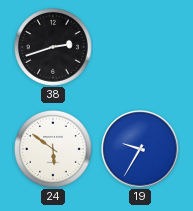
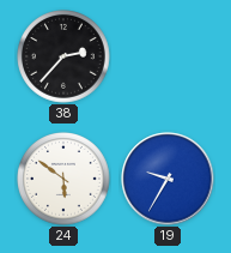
38: 2:42 -> 2:37
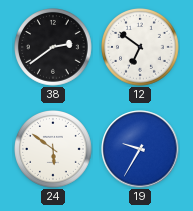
38: 2:37 -> 2:39
12: none -> 6:51
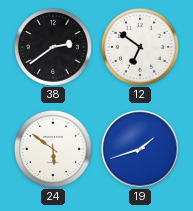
19: 9:35 -> 1:42
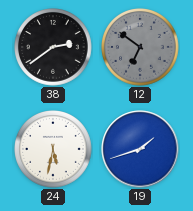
12 dial: white -> grey
24: 5:51 -> 5:32
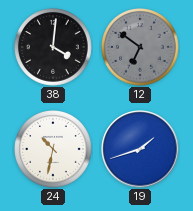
38: 2:39 -> 4:01
24: 5:32 -> 10:32
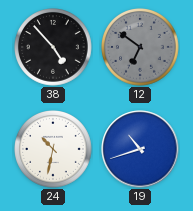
38: 4:01 -> 4:53
19: 1:42 -> 10:42
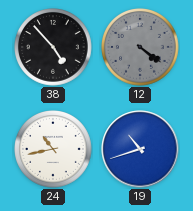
12: 6:51 -> 4:21
24: 10:32 -> 10:43
